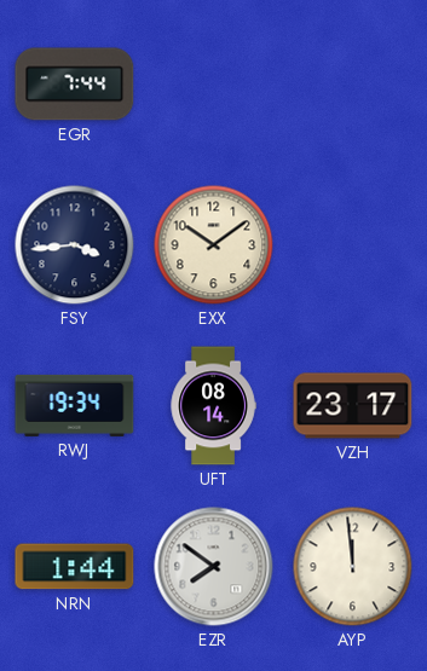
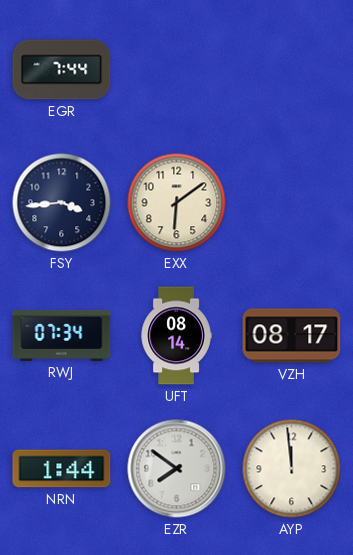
EXX: 10:09 -> 6:09
RWJ: 19:34 -> 07:34
VZH: 23:17 -> 08:17
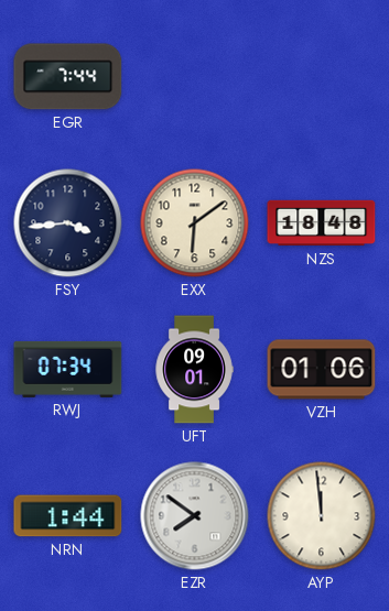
NZS: none -> 18:48
UFT: 08:14 -> 09:01
VZH: 08:17 -> 01:06
